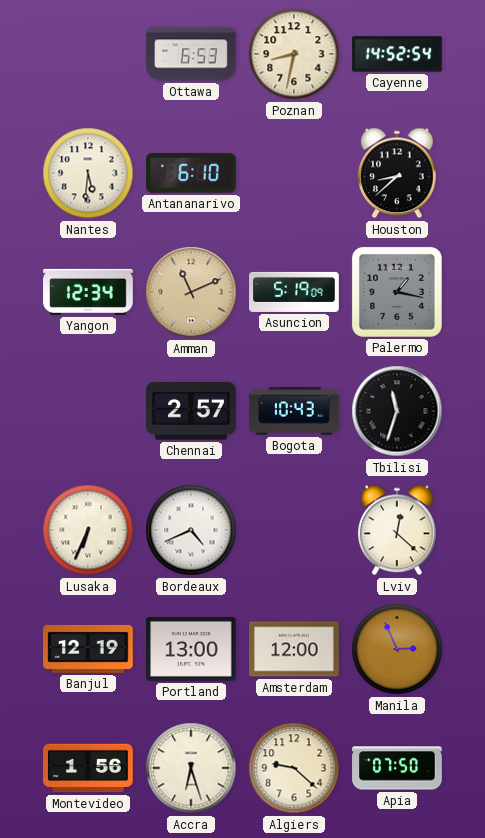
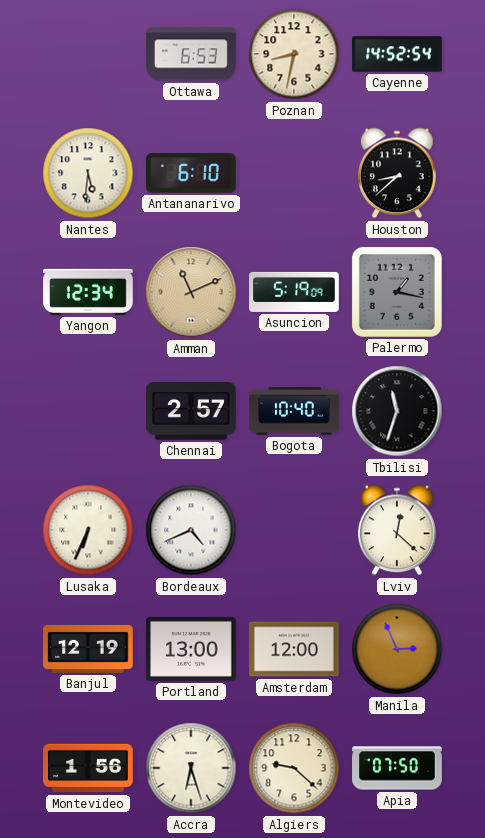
Bogota: 10:43 -> 10:40
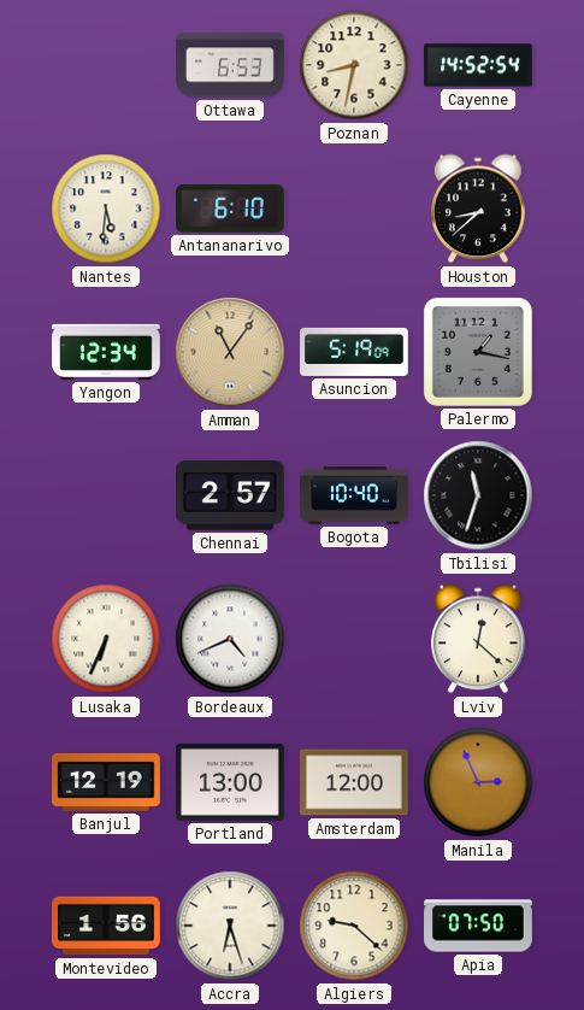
Amman: 11:11 -> 11:06
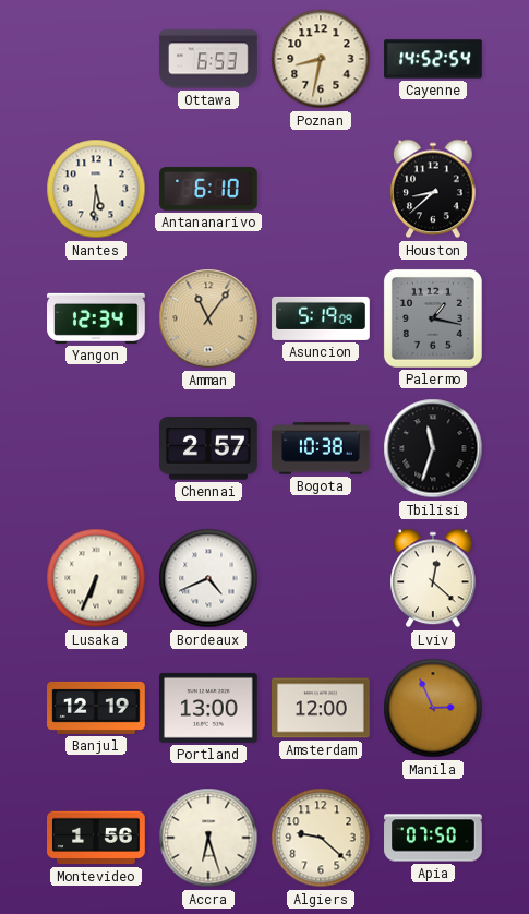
Bogota: 10:40 -> 10:38
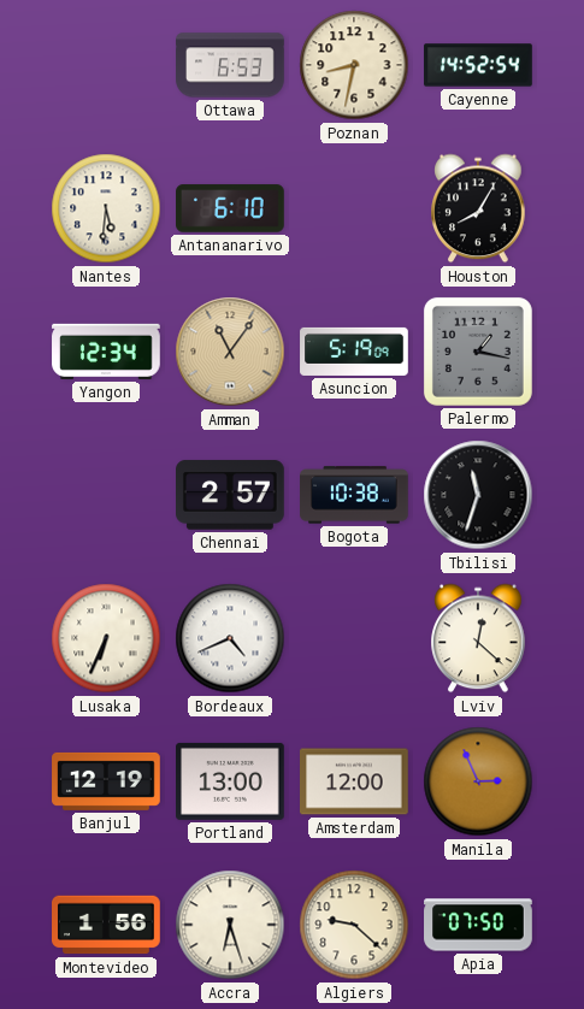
Houston: 8:38 -> 8:05
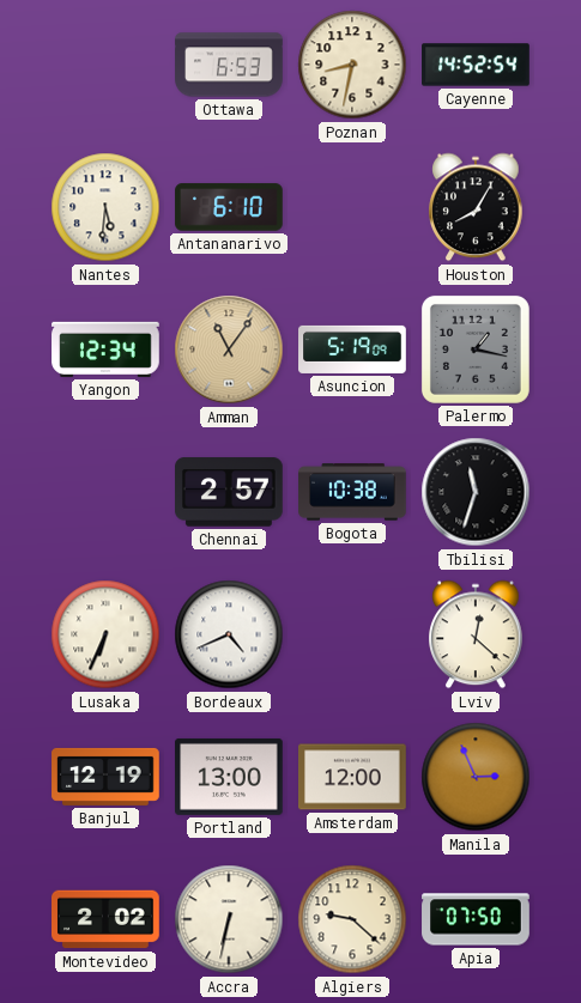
Montevideo: 1:56 -> 2:02
Accra: 6:27 -> 6:32
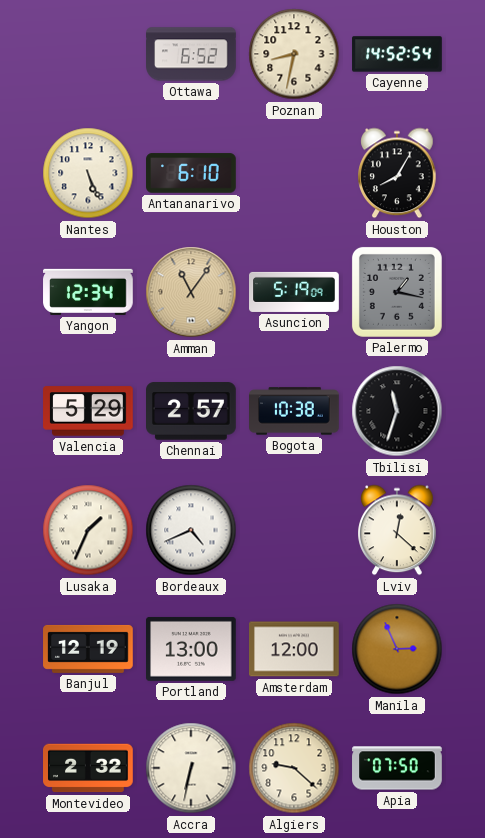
Ottawa: 6:53 -> 6:52
Nantes: 5:31 -> 5:26
Valencia: none -> 5:29
Lusaka: 6:34 -> 1:34
Montevideo: 2:02 -> 2:32
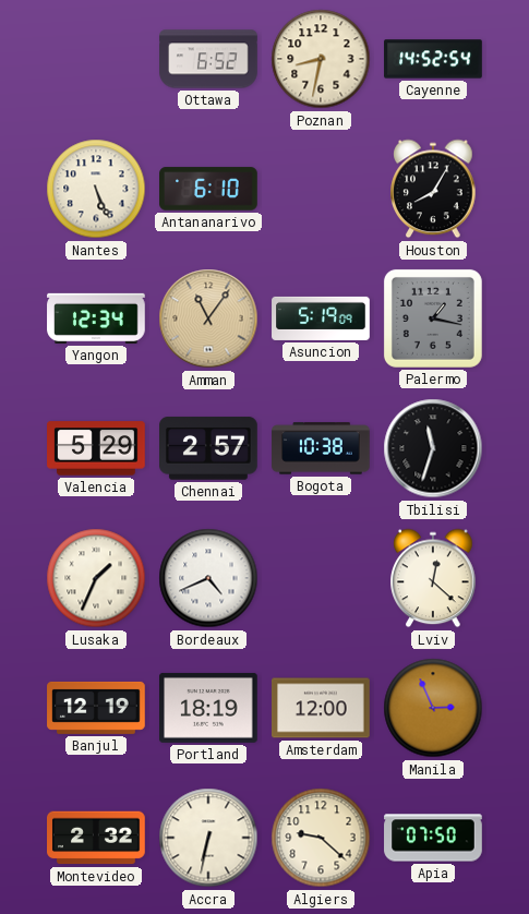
Portland: 13:00 -> 18:19
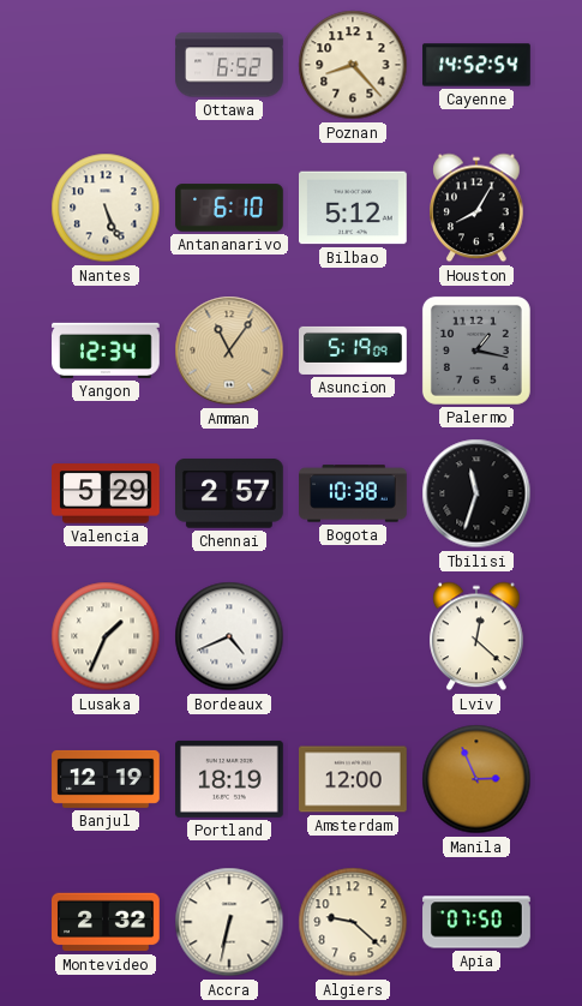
Poznan: 8:32 -> 8:23
Bilbao: none -> 5:12
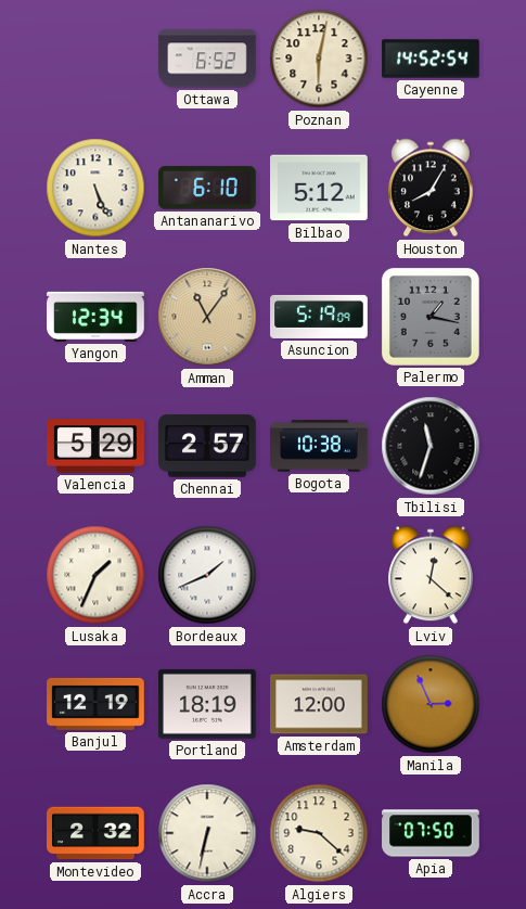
Poznan: 8:23 -> 6:02
Bordeaux: 4:41 -> 1:41
